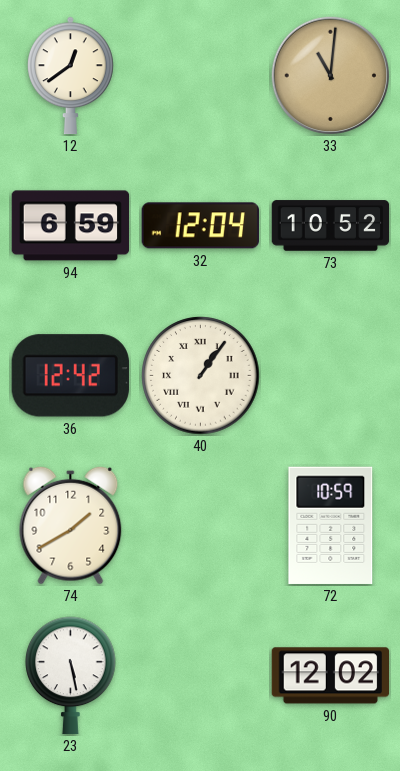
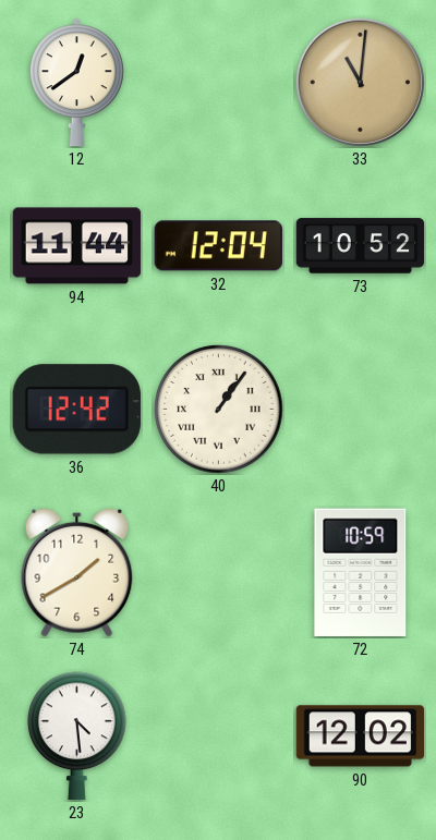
94: 6:59 -> 11:44
23: 5:28 -> 4:29
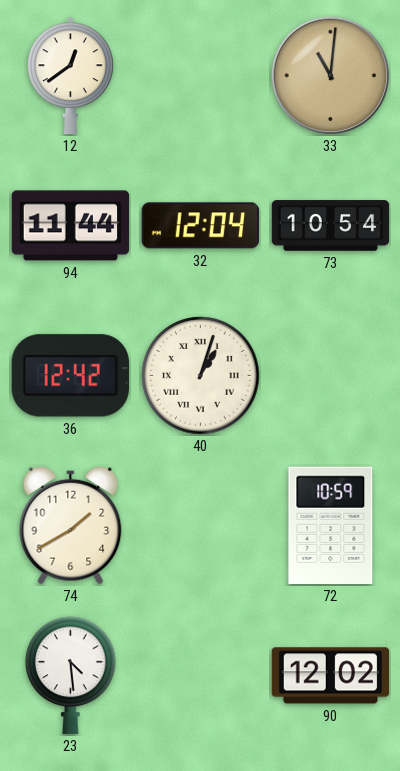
73: 10:52 -> 10:54
40: 1:06 -> 1:03
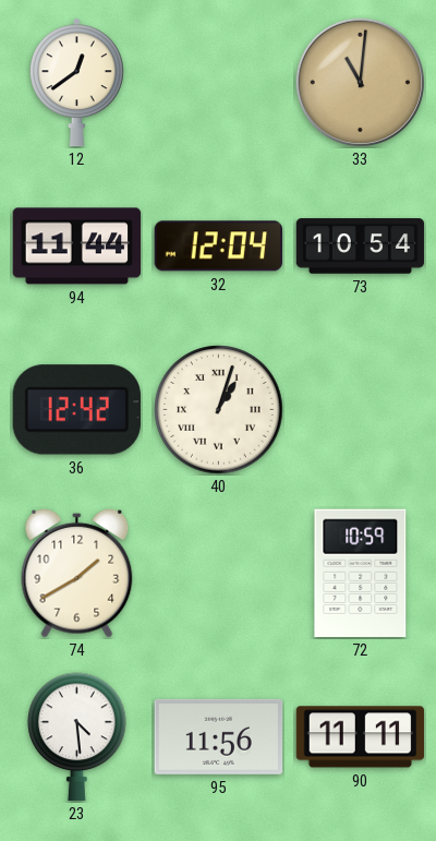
95: none -> 11:56
90: 12:02 -> 11:11
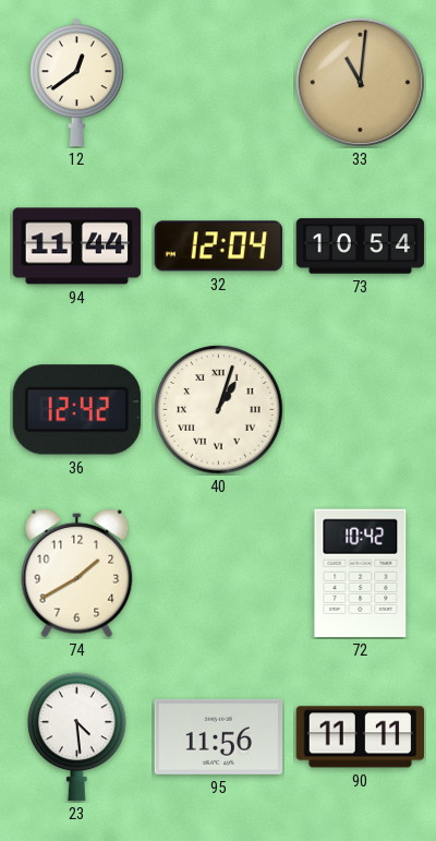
72: 10:59 -> 10:42
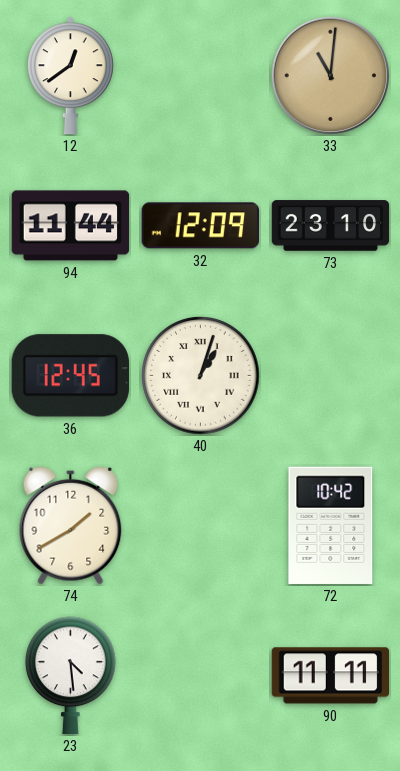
32: 12:04 -> 12:09
73: 10:54 -> 23:10
36: 12:42 -> 12:45
95: 11:56 -> none
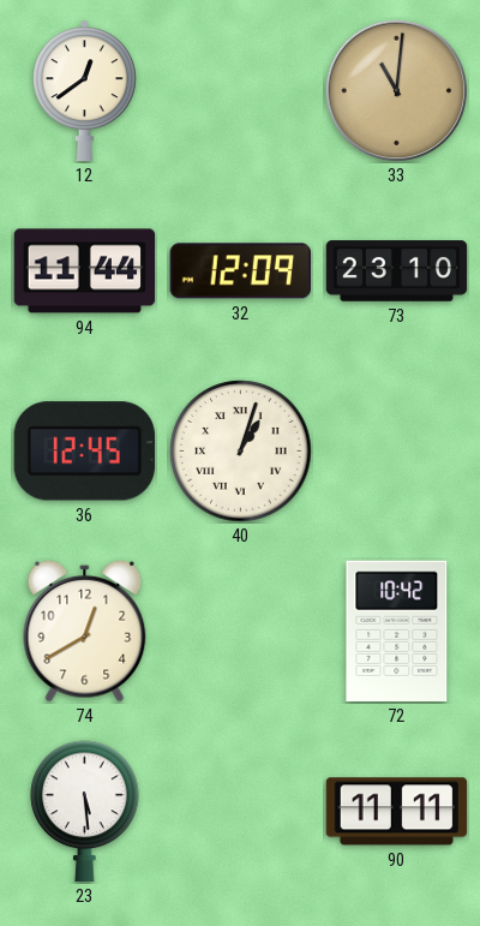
74: 1:40 -> 12:40
23: 4:29 -> 5:29
